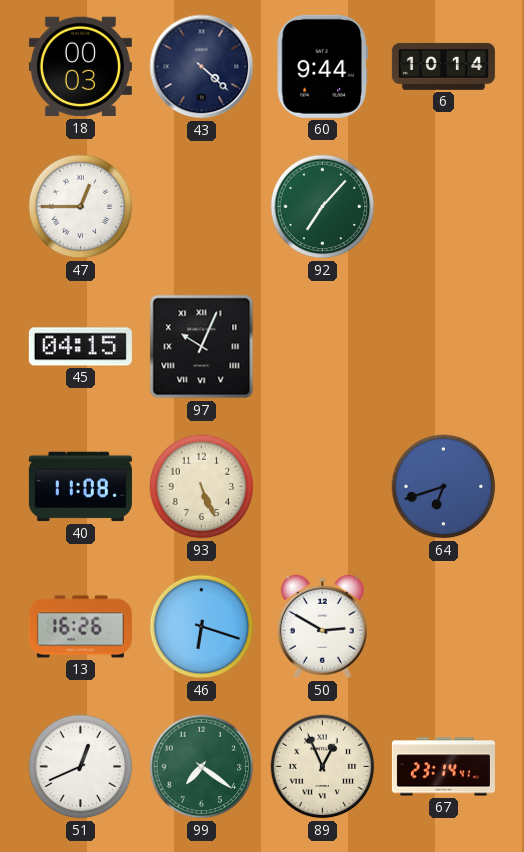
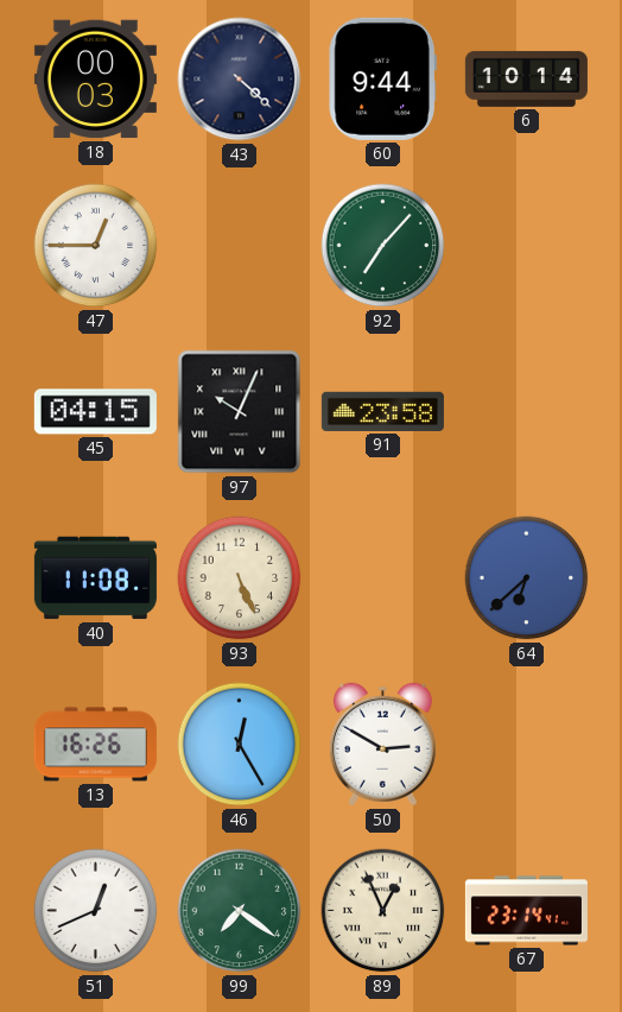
91: none -> 23:58
64: 6:42 -> 6:38
46: 6:18 -> 12:25
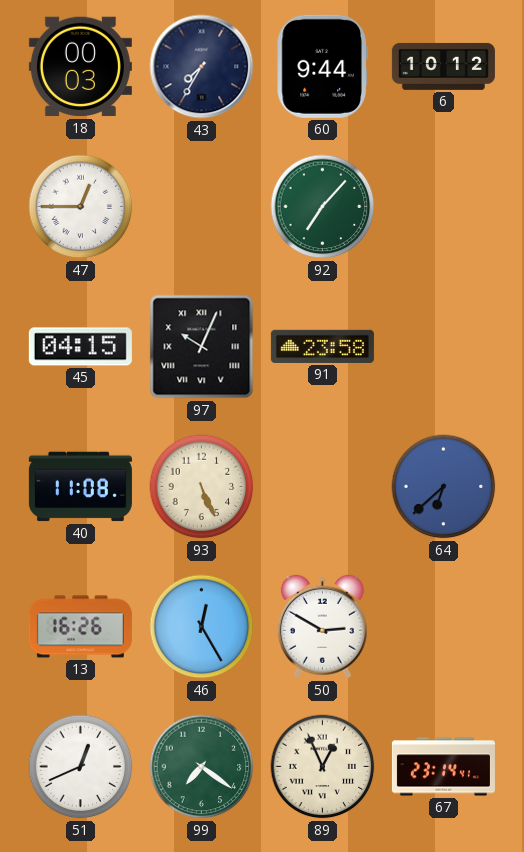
43: 4:22 -> 7:35
6: 10:14 -> 10:12
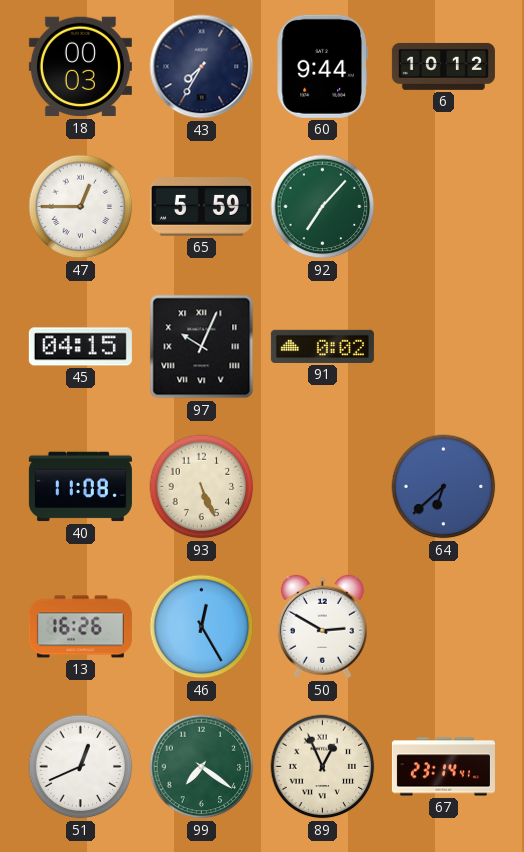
65: none -> 5:59
91: 23:58 -> 0:02
